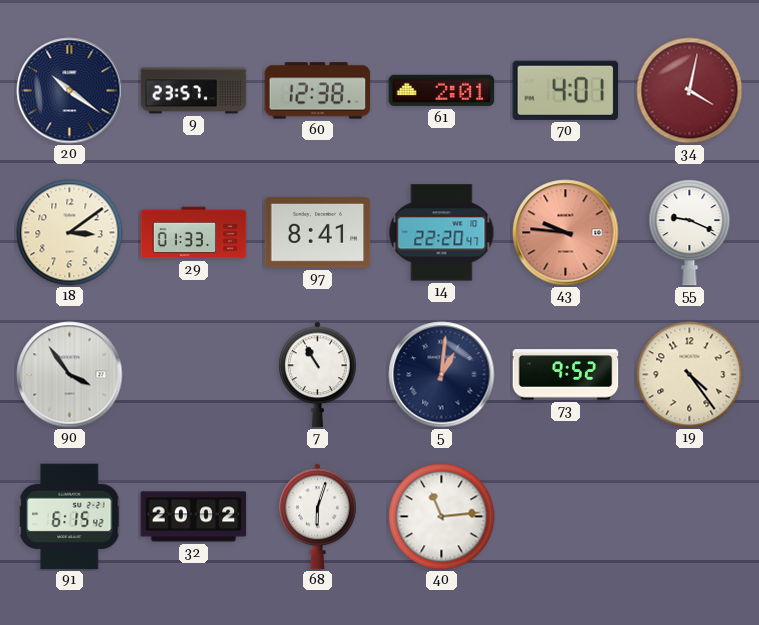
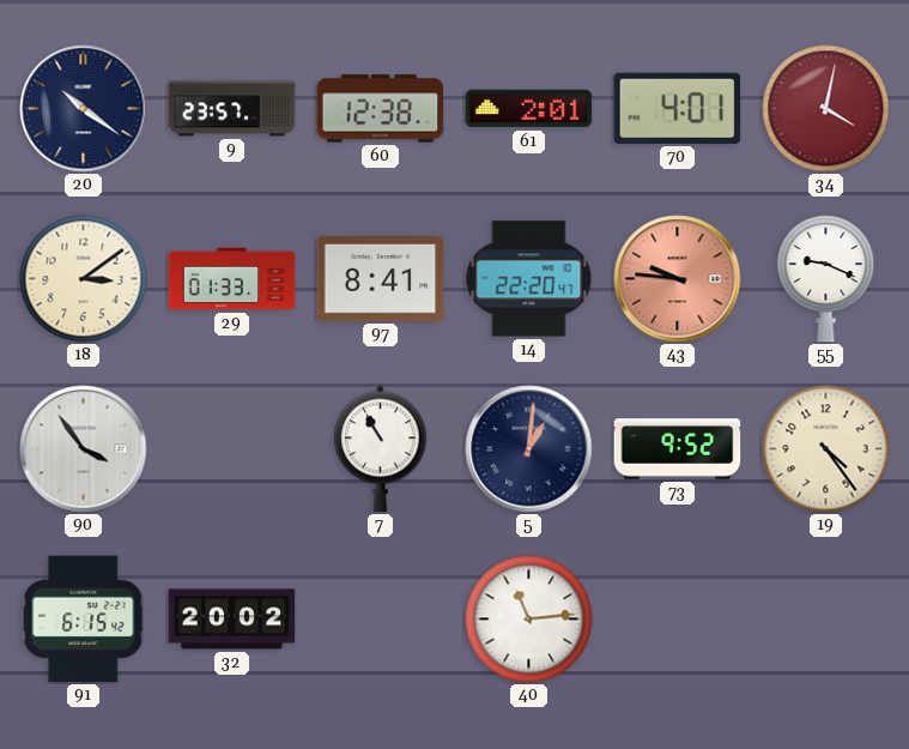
68: 6:03 -> none
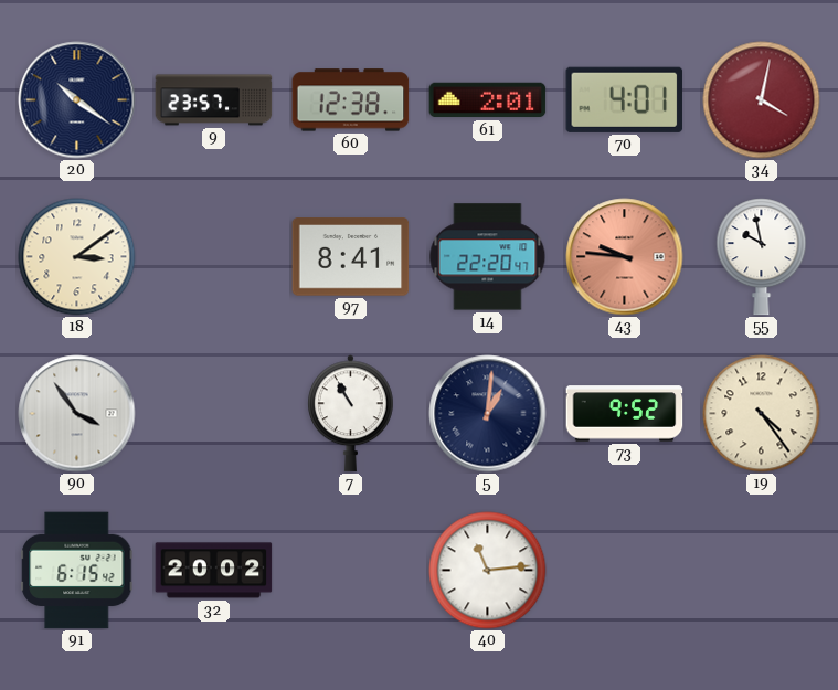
29: 01:33 -> none
55: 9:19 -> 9:58
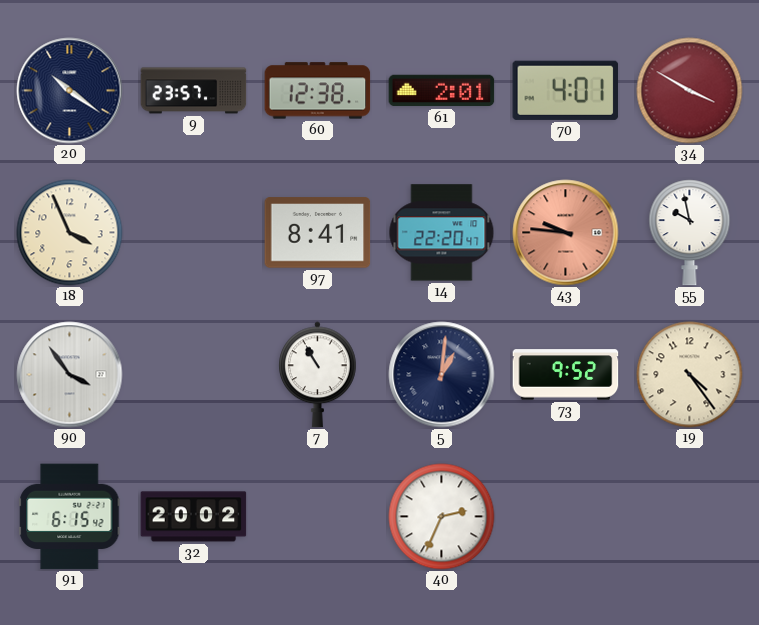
34: 4:02 -> 3:50
18: 3:09 -> 3:56
40: 11:14 -> 2:34
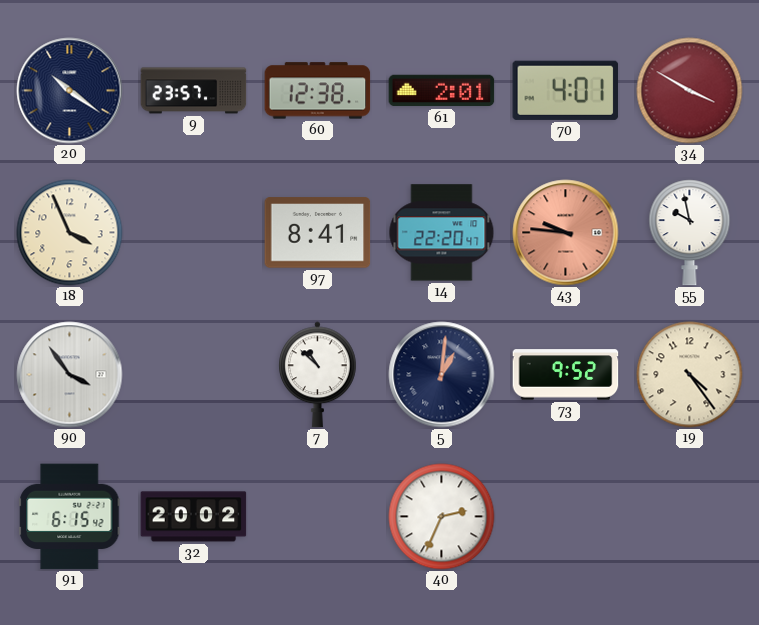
7: 10:55 -> 10:52
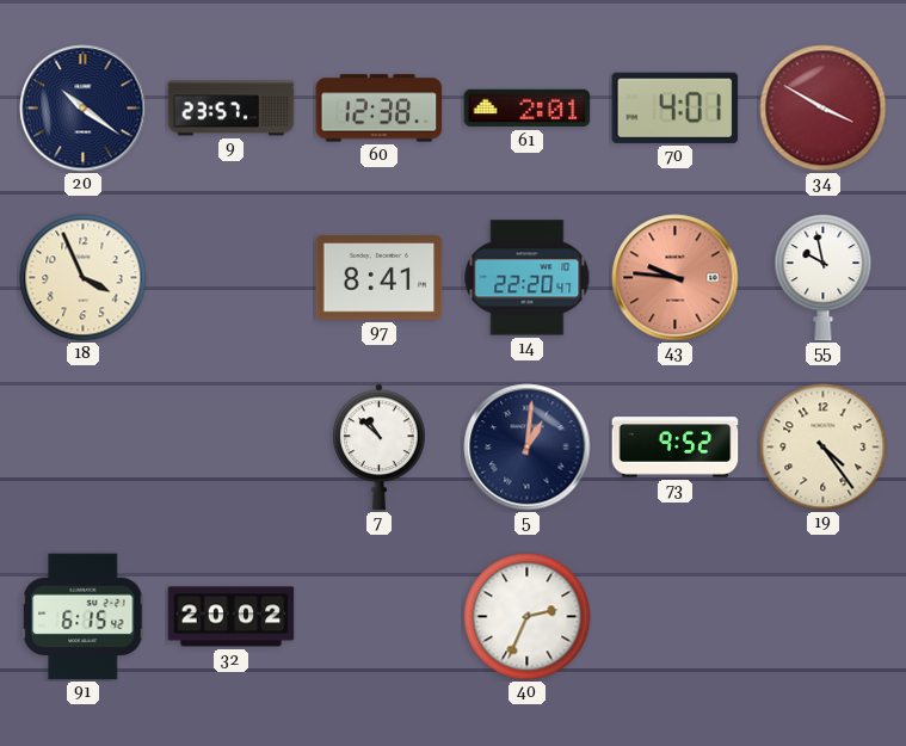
90: 3:54 -> none
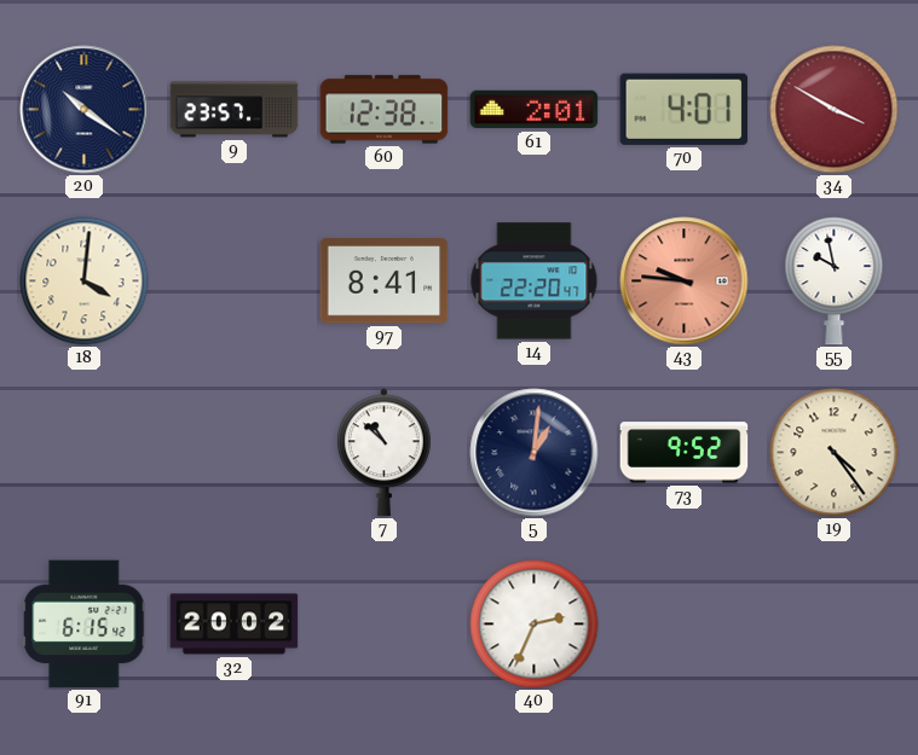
18: 3:56 -> 4:01
